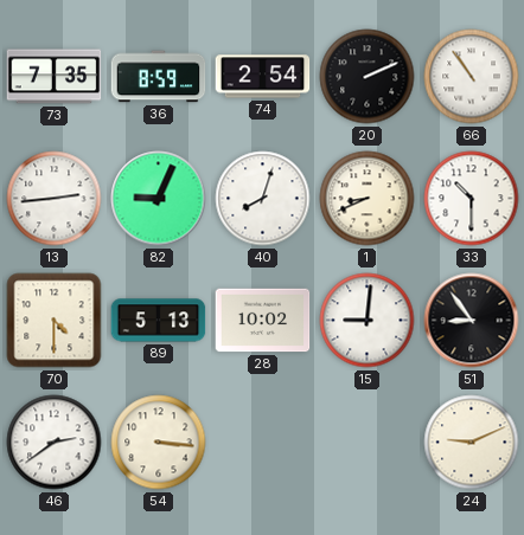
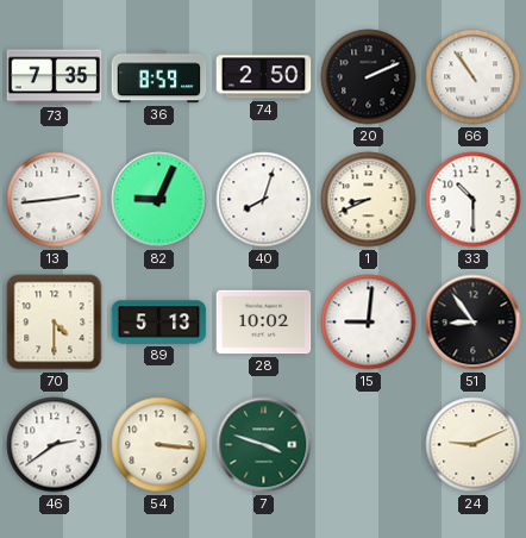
74: 2:54 -> 2:50
7: none -> 3:48
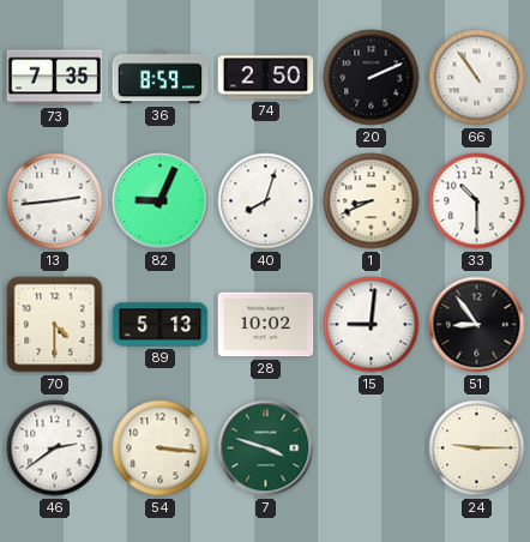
24: 9:11 -> 9:15
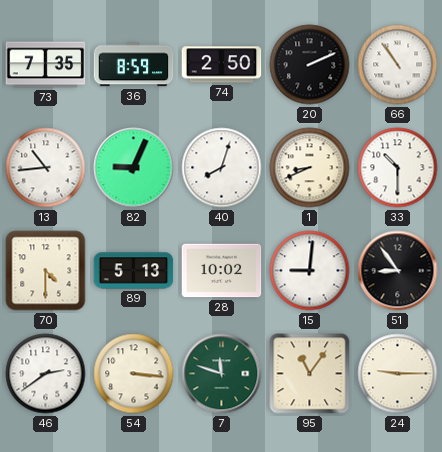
13: 2:44 -> 10:44
7: 3:48 -> 11:48
95: none -> 11:06
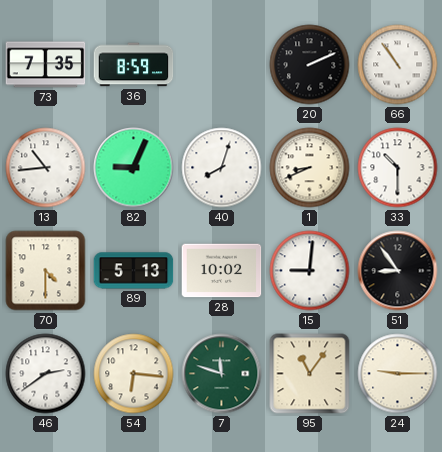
74: 2:50 -> none
54: 3:16 -> 6:16
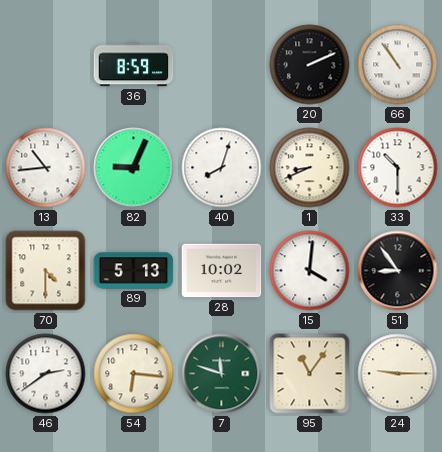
73: 7:35 -> none
15: 9:01 -> 4:01
